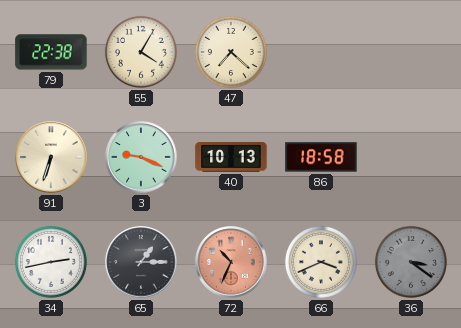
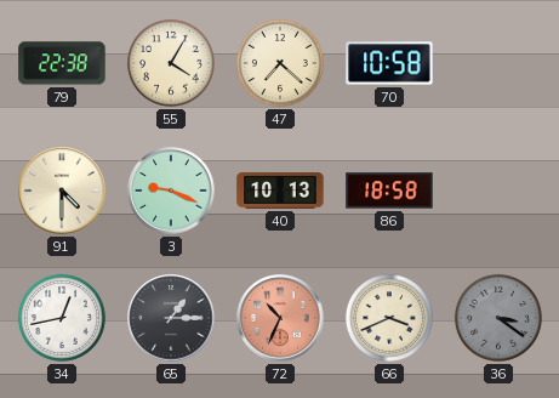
70: none -> 10:58
91: 6:33 -> 4:30
34: 2:43 -> 12:43
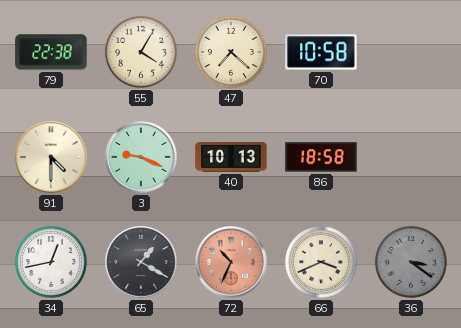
65: 1:15 -> 1:20
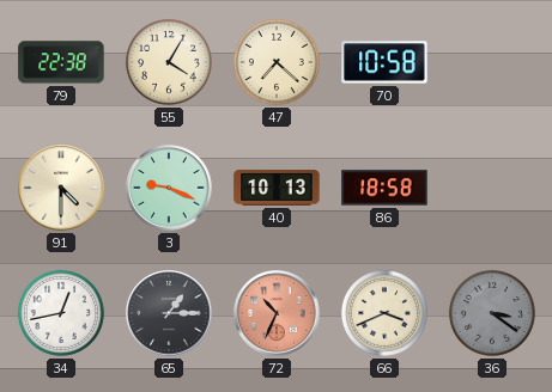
65: 1:20 -> 1:15
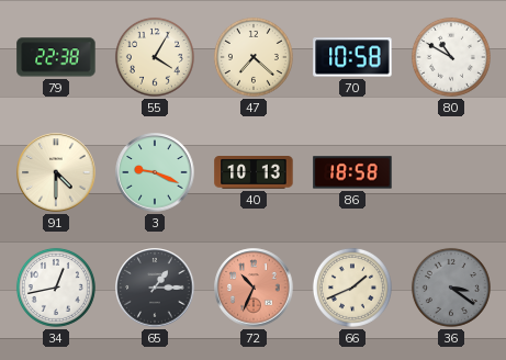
80: none -> 10:50
66: 3:41 -> 1:41
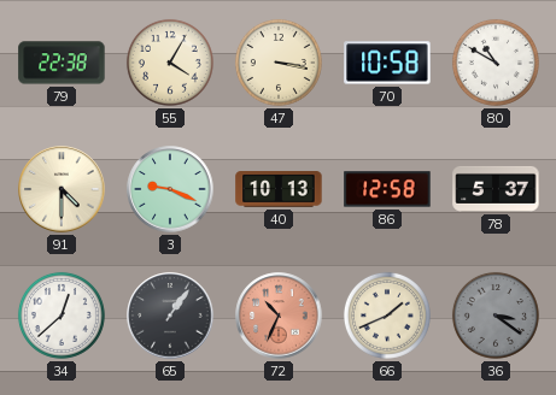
47: 7:22 -> 3:17
86: 18:58 -> 12:58
78: none -> 5:37
34: 12:43 -> 12:38
65: 1:15 -> 1:06
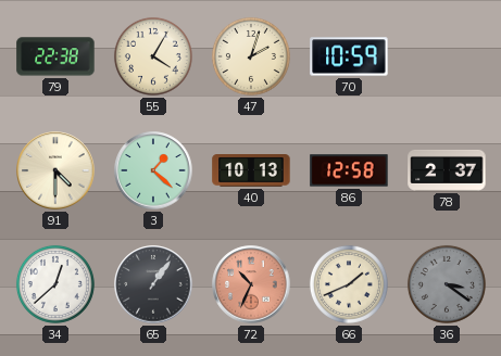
47: 3:17 -> 2:03
70: 10:58 -> 10:59
80: 10:50 -> none
3: 9:19 -> 1:22
78: 5:37 -> 2:37
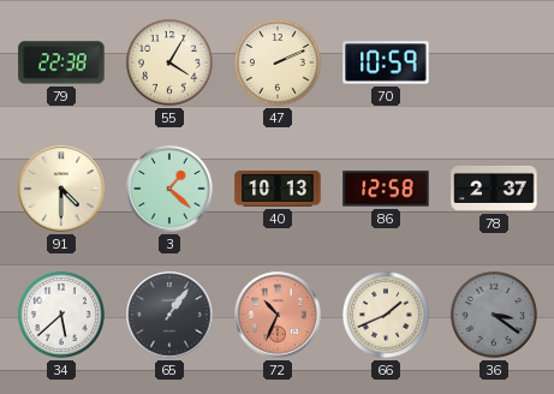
47: 2:03 -> 2:11
34: 12:38 -> 5:38
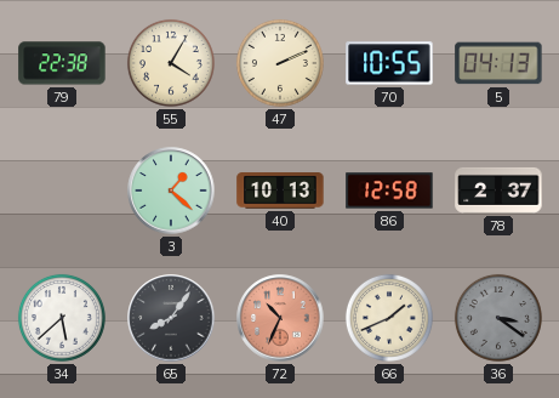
70: 10:59 -> 10:55
5: none -> 04:13
91: 4:30 -> none
65: 1:06 -> 8:06
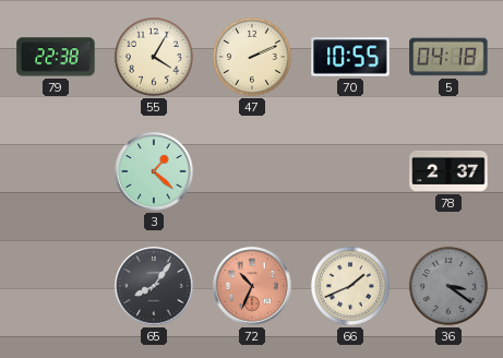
5: 04:13 -> 04:18
40: 10:13 -> none
86: 12:58 -> none
34: 5:38 -> none
